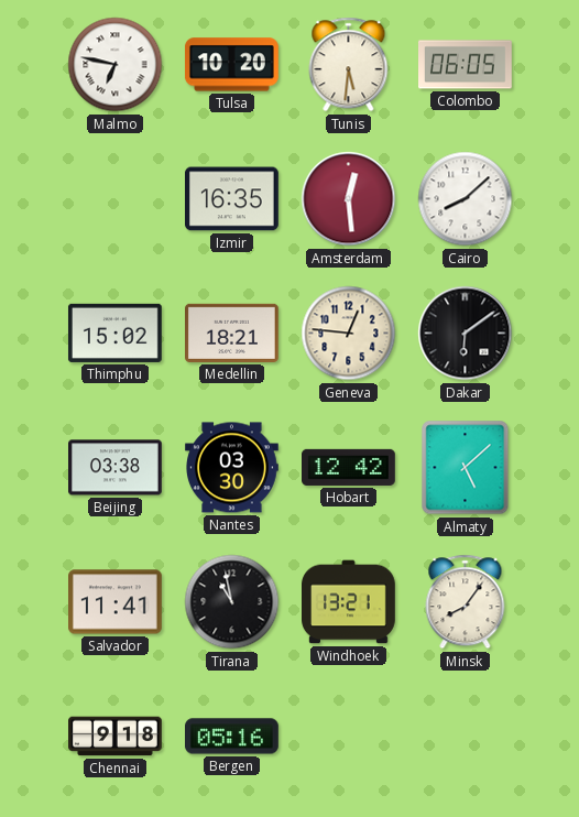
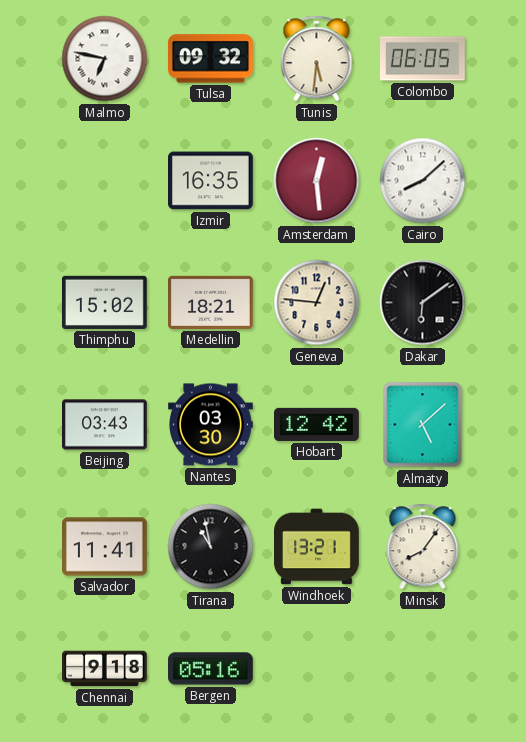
Tulsa: 10:20 -> 09:32
Beijing: 03:38 -> 03:43
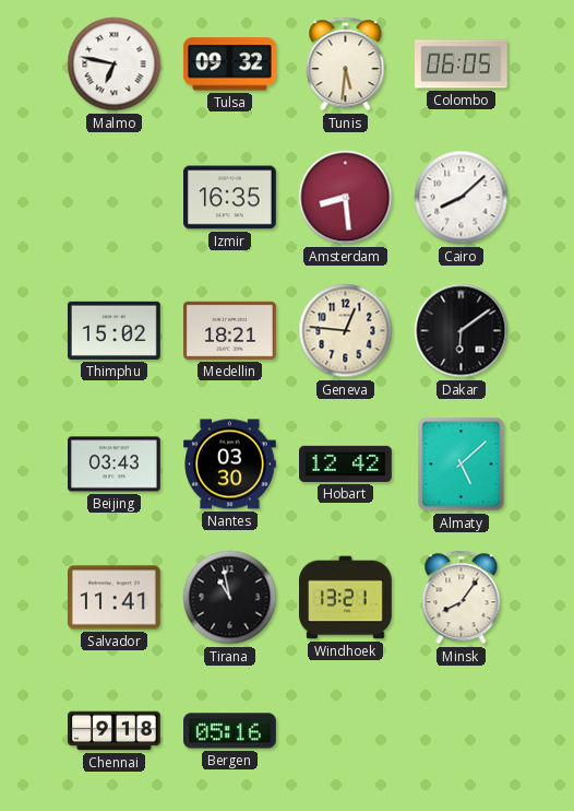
Amsterdam: 12:29 -> 8:29
